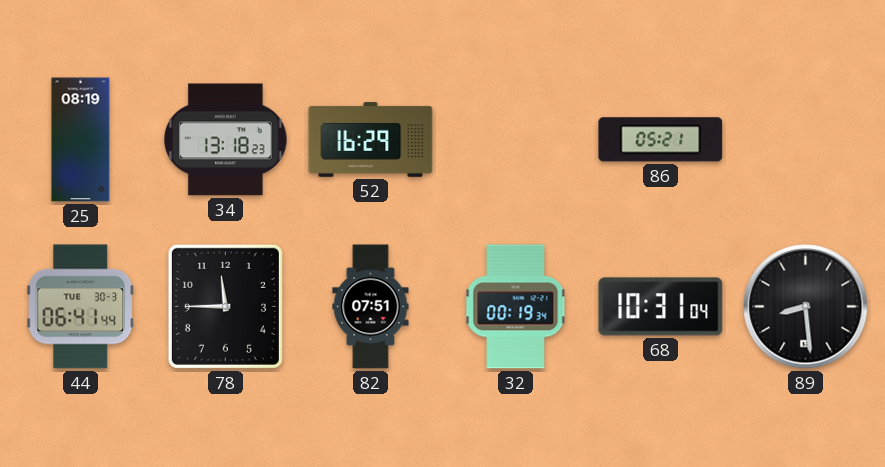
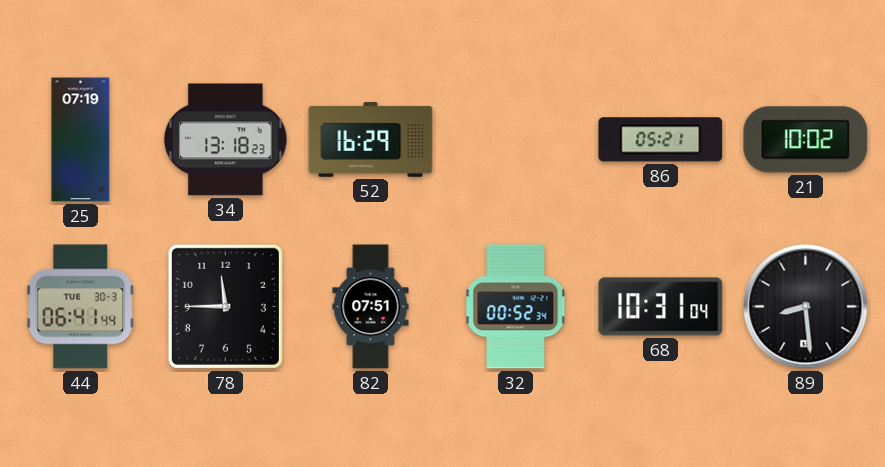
25: 08:19 -> 07:19
21: none -> 10:02
32: 00:19 -> 00:52
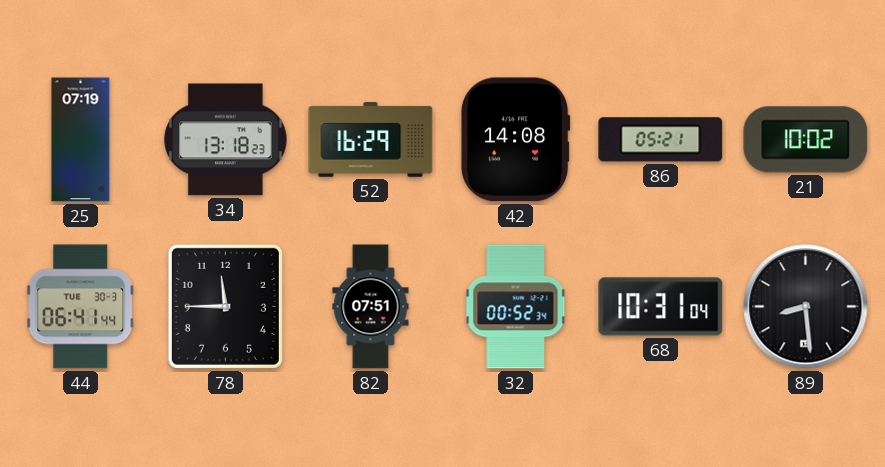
42: none -> 14:08
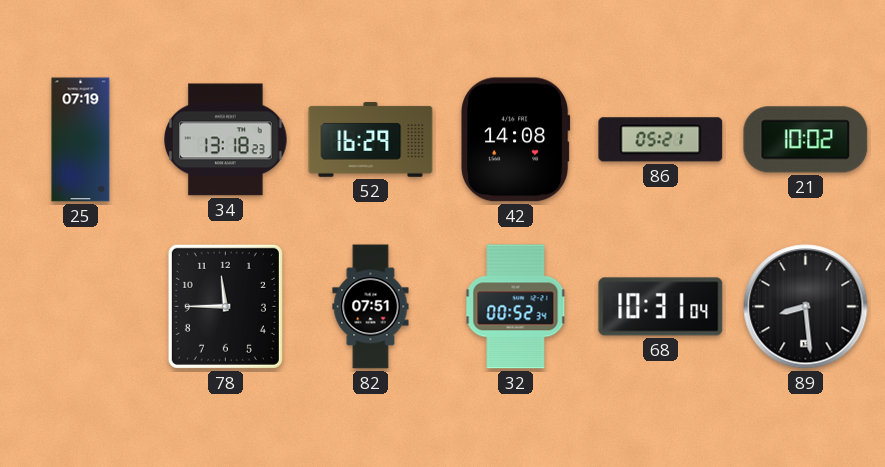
44: 06:41 -> none
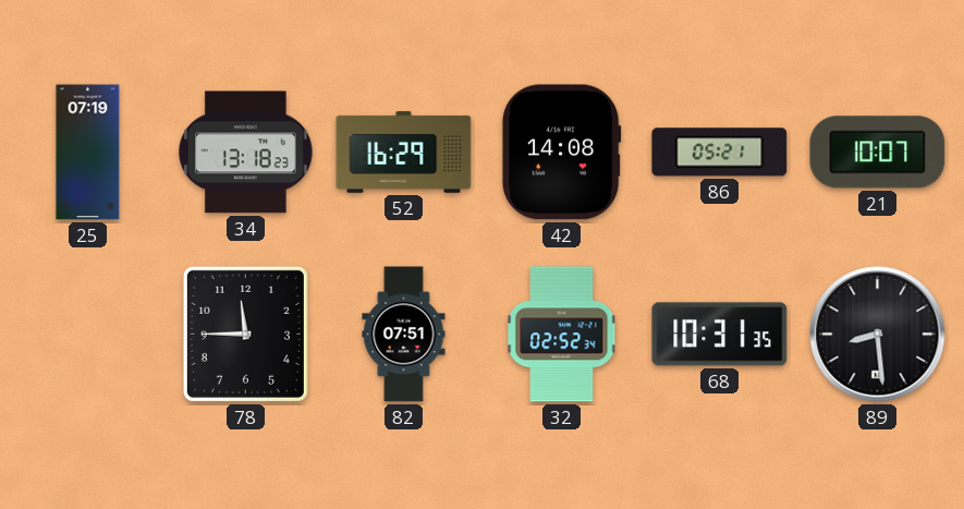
21: 10:02 -> 10:07
32: 00:52 -> 02:52
68: 10:31:04 -> 10:31:35
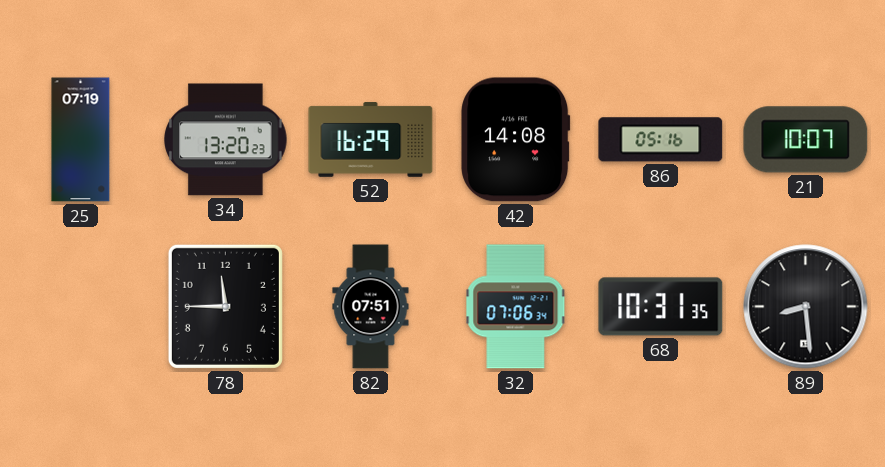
34: 13:18 -> 13:20
86: 05:21 -> 05:16
32: 02:52 -> 07:06
